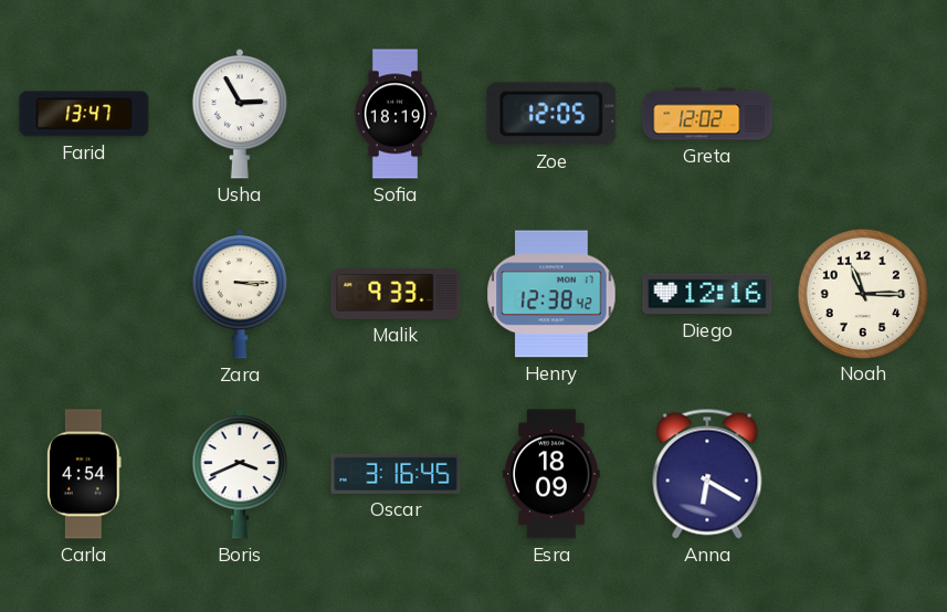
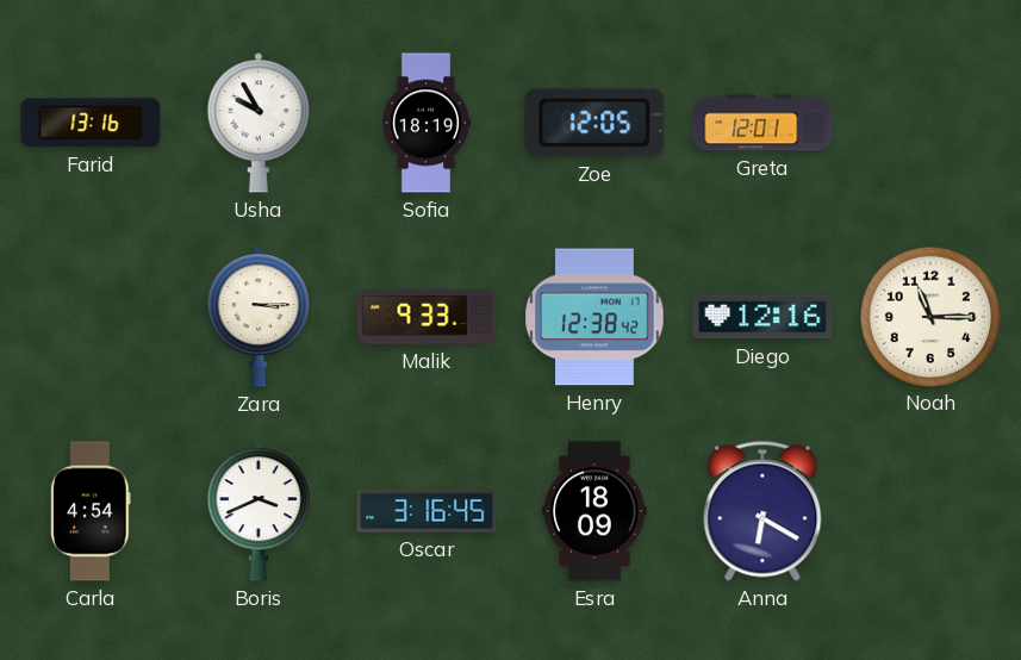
Farid: 13:47 -> 13:16
Usha: 2:55 -> 9:55
Greta: 12:02 -> 12:01
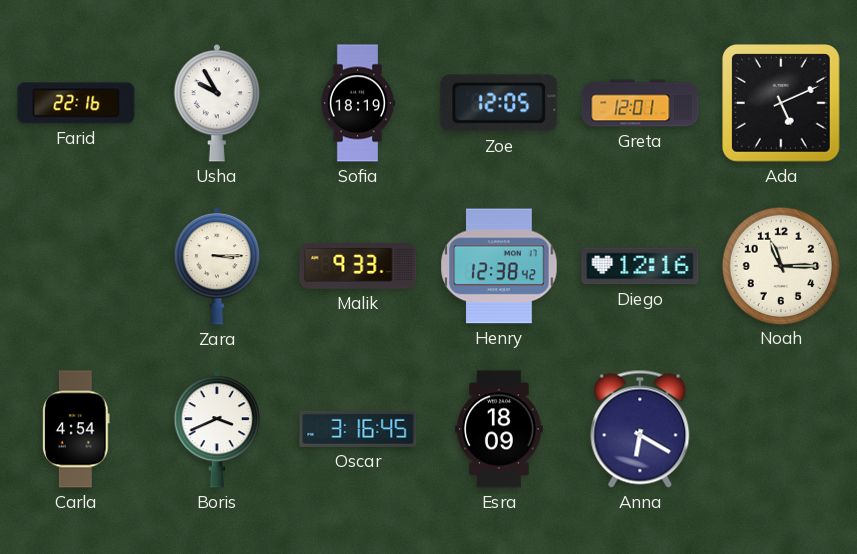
Farid: 13:16 -> 22:16
Ada: none -> 5:11
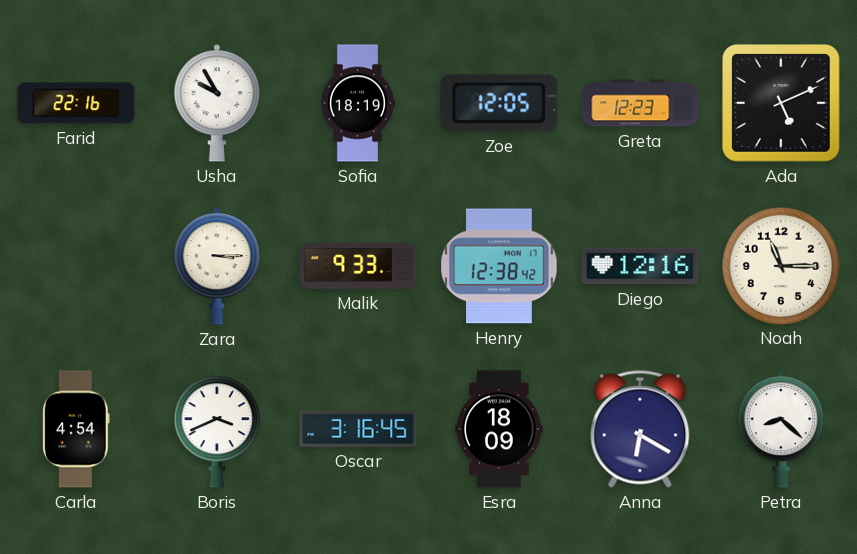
Greta: 12:01 -> 12:23
Petra: none -> 8:22
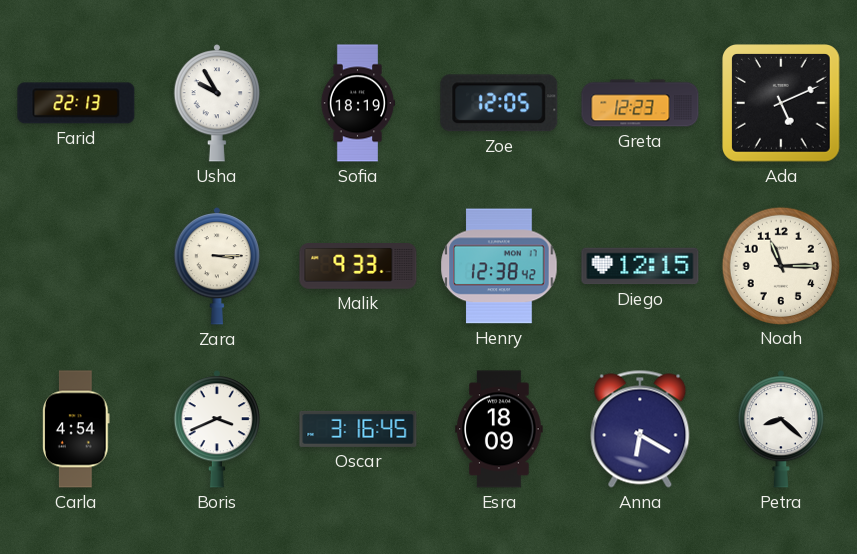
Farid: 22:16 -> 22:13
Diego: 12:16 -> 12:15
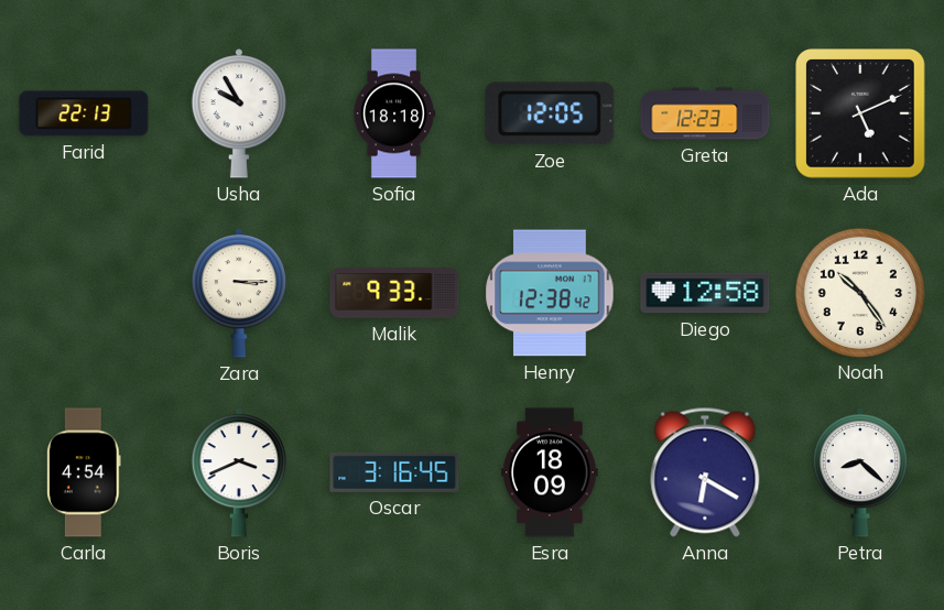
Sofia: 18:19 -> 18:18
Diego: 12:15 -> 12:58
Noah: 11:15 -> 10:24
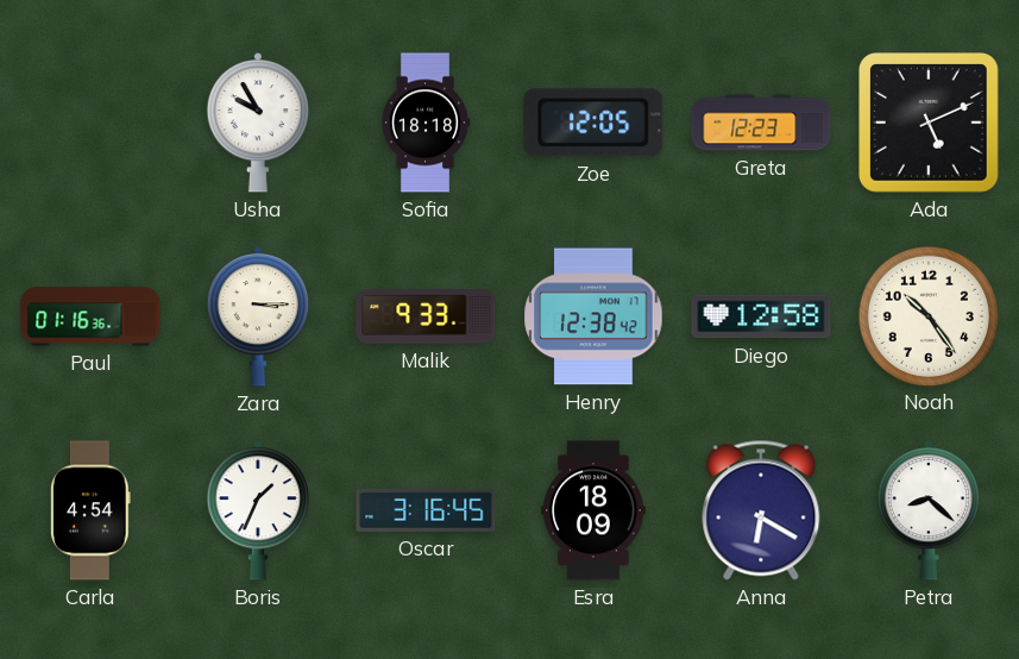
Farid: 22:13 -> none
Paul: none -> 01:16
Boris: 3:41 -> 1:34
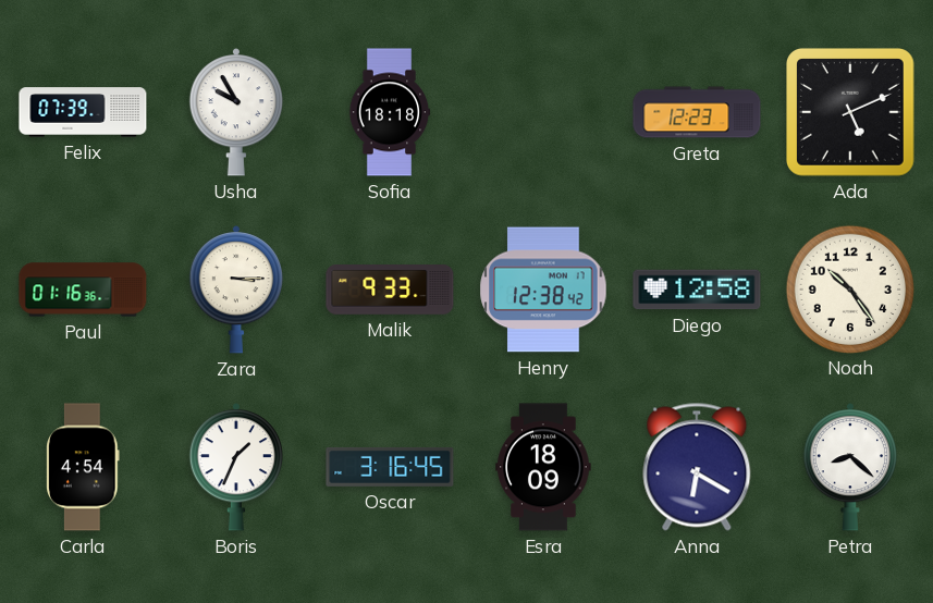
Felix: none -> 07:39
Zoe: 12:05 -> none
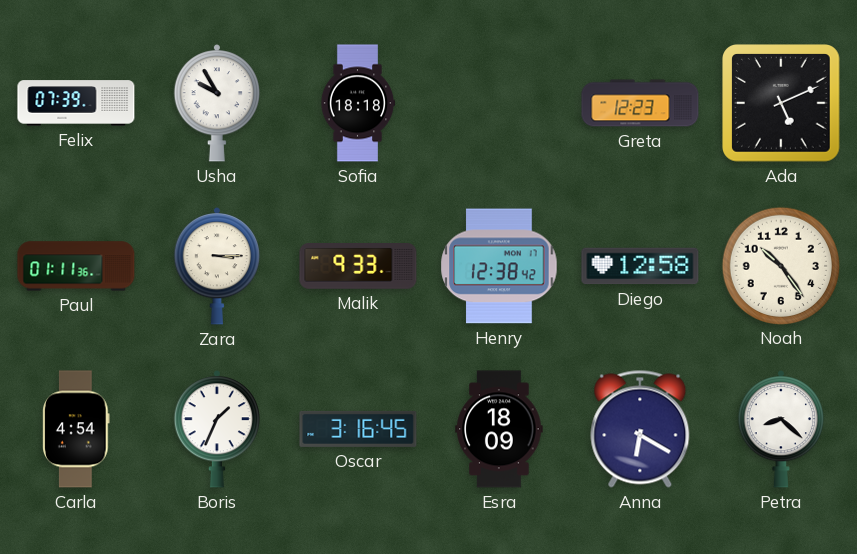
Paul: 01:16 -> 01:11
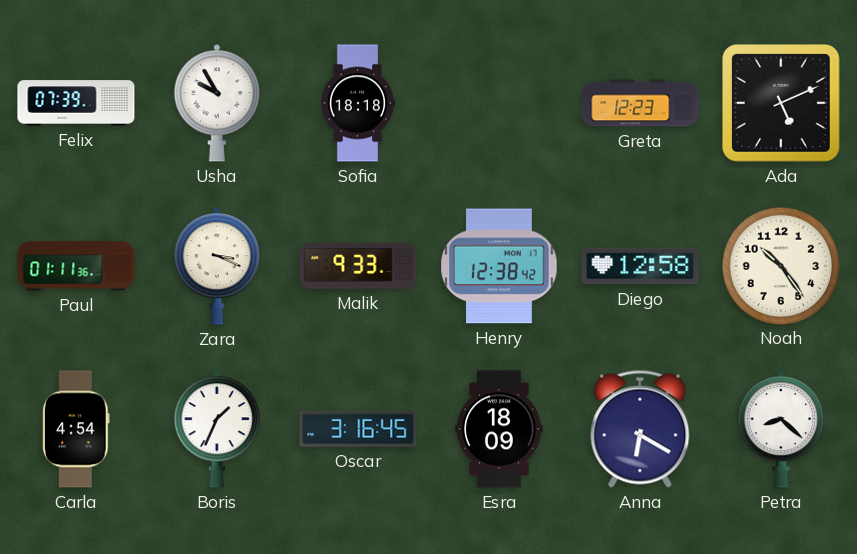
Zara: 3:15 -> 3:19
